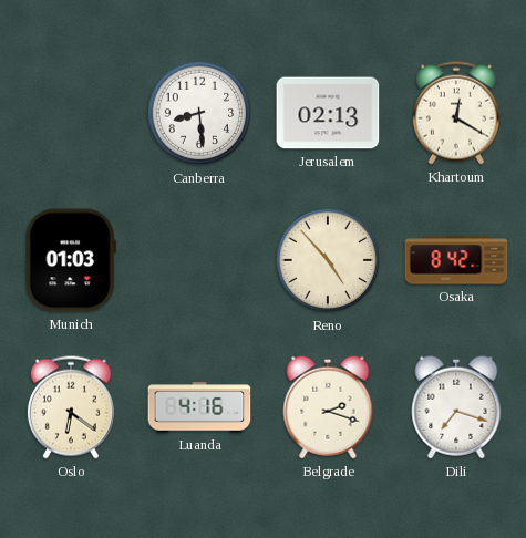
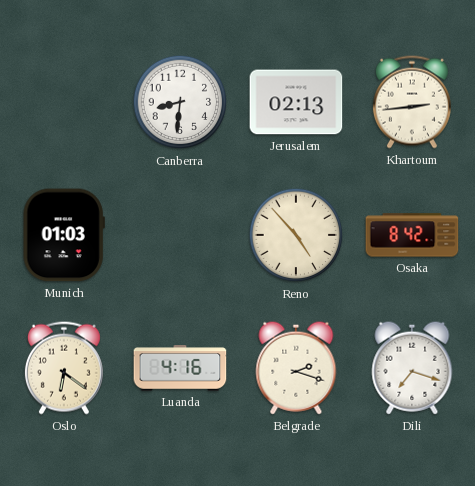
Canberra: 8:29 -> 8:31
Khartoum: 12:20 -> 2:44
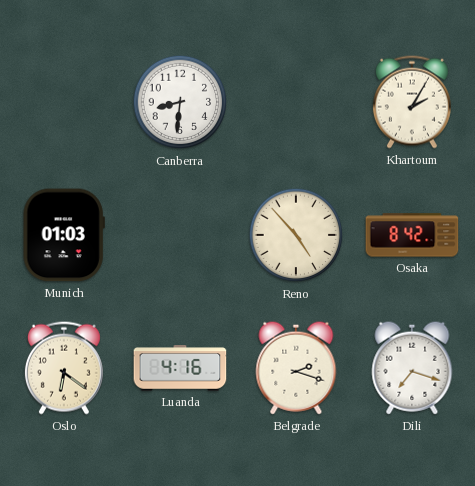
Jerusalem: 02:13 -> none
Khartoum: 2:44 -> 2:05
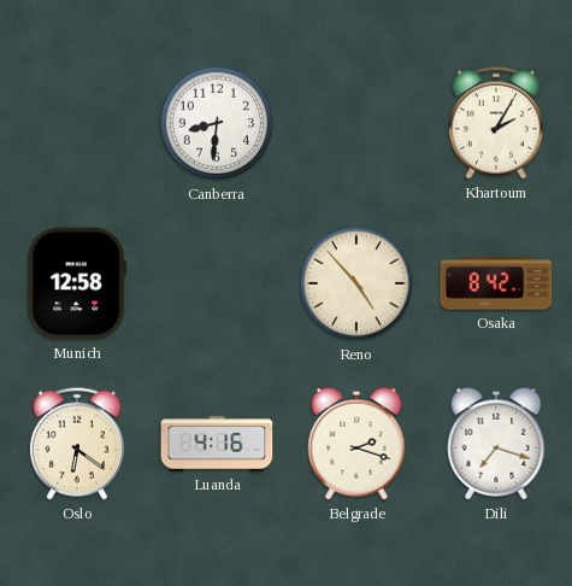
Munich: 01:03 -> 12:58
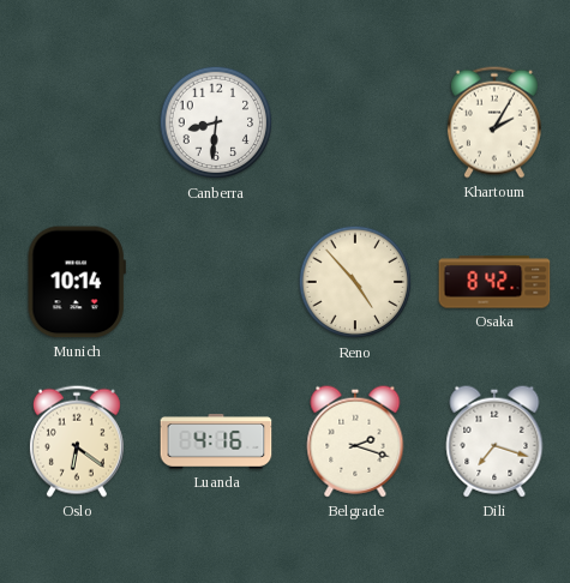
Munich: 12:58 -> 10:14
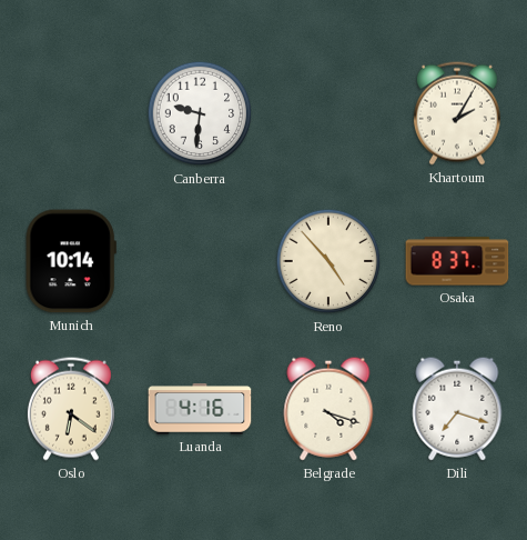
Canberra: 8:31 -> 9:31
Osaka: 8:42 -> 8:37
Belgrade: 2:18 -> 4:18
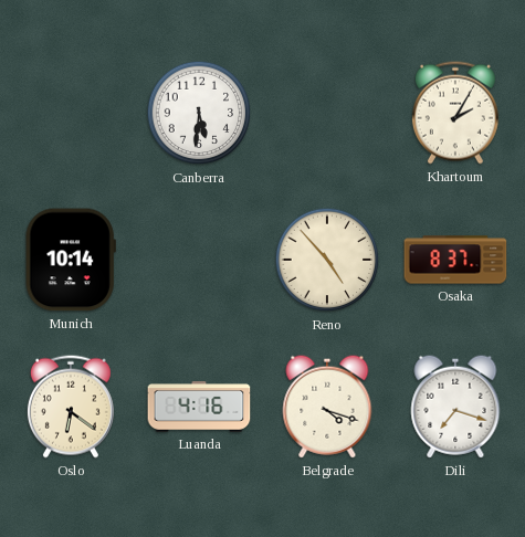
Canberra: 9:31 -> 5:31
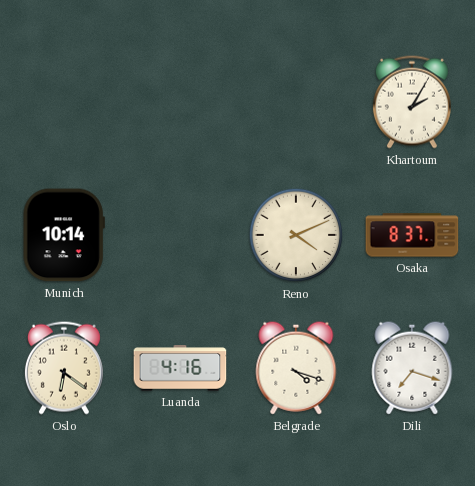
Canberra: 5:31 -> none
Reno: 4:53 -> 4:11
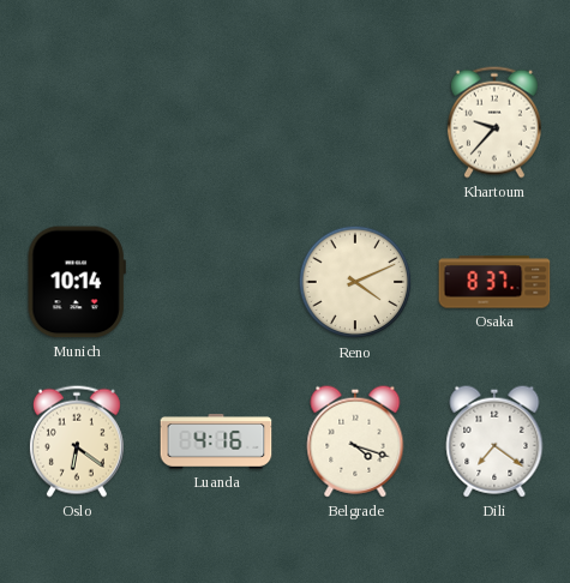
Khartoum: 2:05 -> 9:37
Dili: 7:18 -> 7:21
